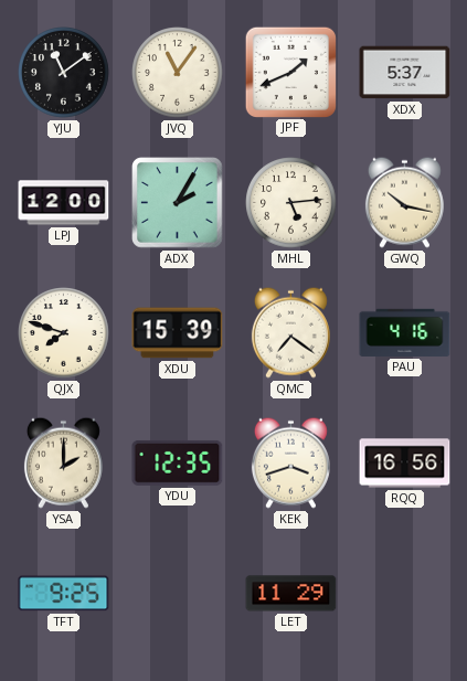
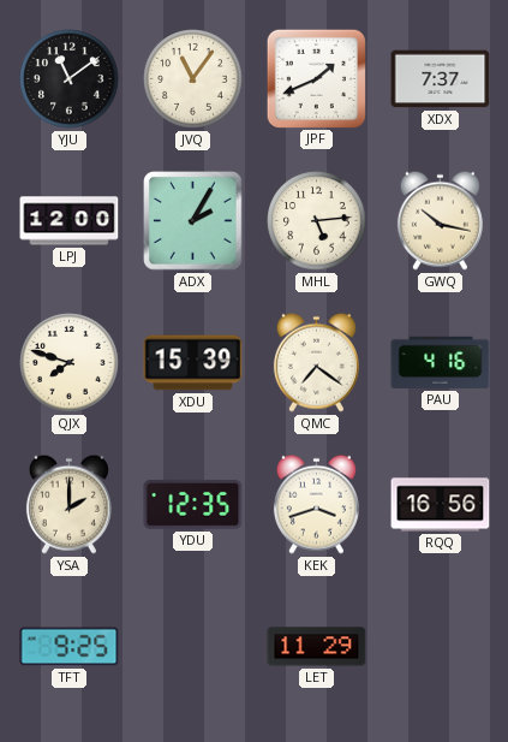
XDX: 5:37 -> 7:37
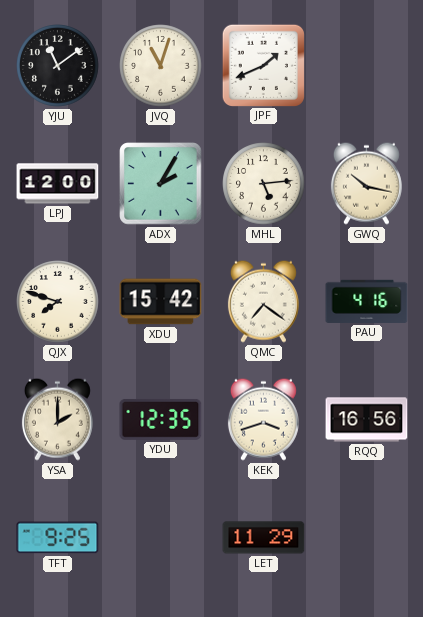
JVQ: 11:06 -> 11:03
XDX: 7:37 -> none
XDU: 15:39 -> 15:42
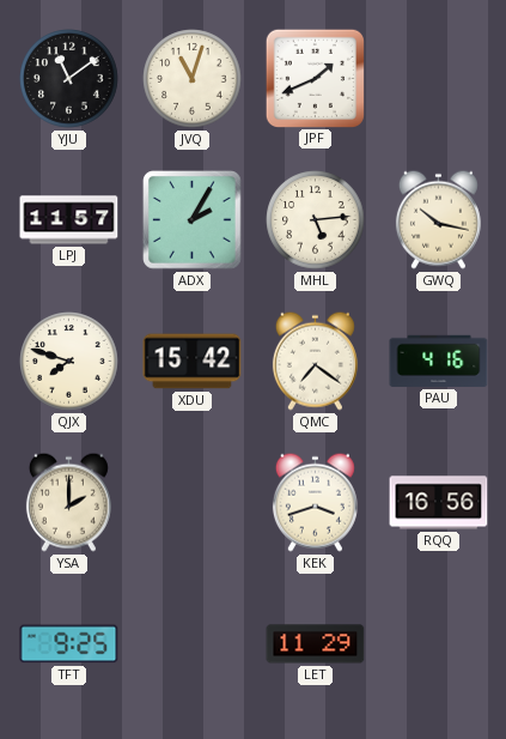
LPJ: 12:00 -> 11:57
YDU: 12:35 -> none
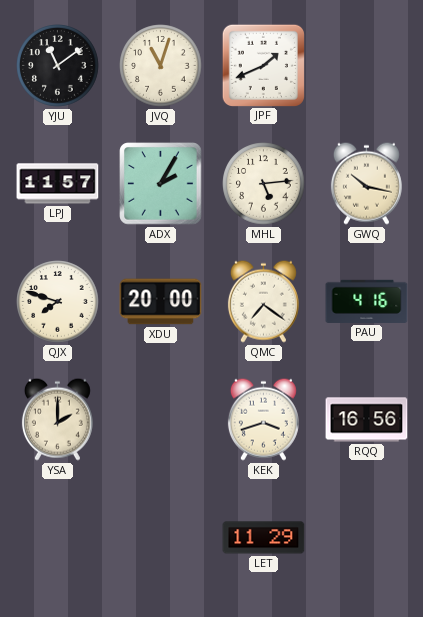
XDU: 15:42 -> 20:00
TFT: 9:25 -> none
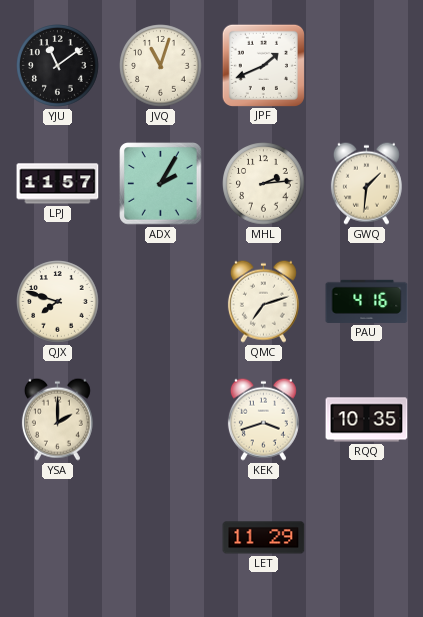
MHL: 5:14 -> 2:14
GWQ: 10:17 -> 1:31
XDU: 20:00 -> none
QMC: 7:21 -> 7:12
RQQ: 16:56 -> 10:35
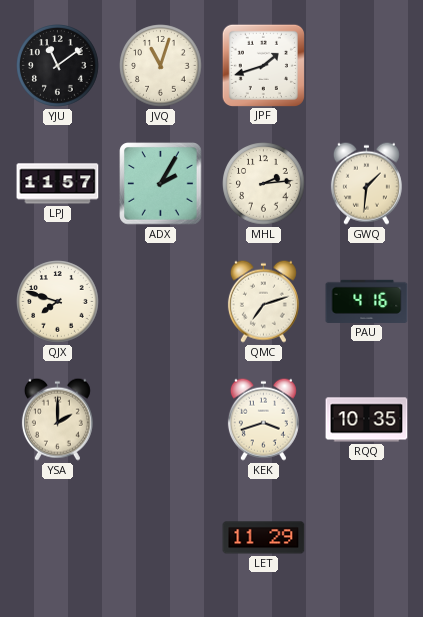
JPF: 1:41 -> 1:42
